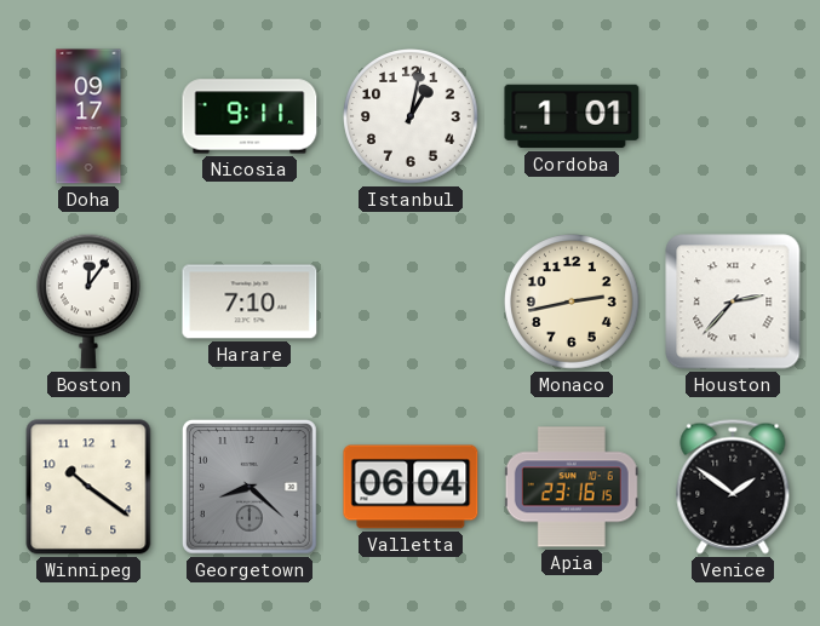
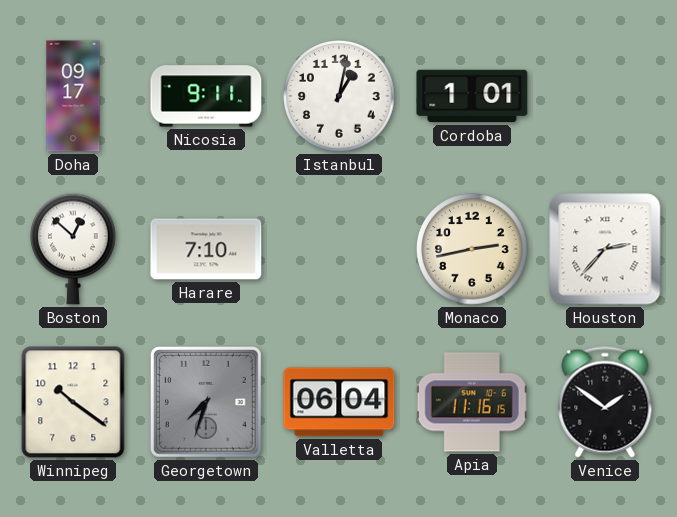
Boston: 12:06 -> 12:52
Georgetown: 8:22 -> 7:33
Apia: 23:16 -> 11:16
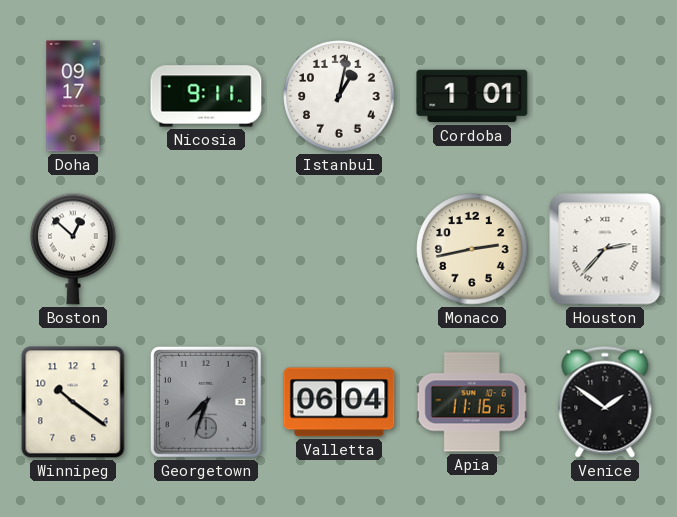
Harare: 7:10 -> none
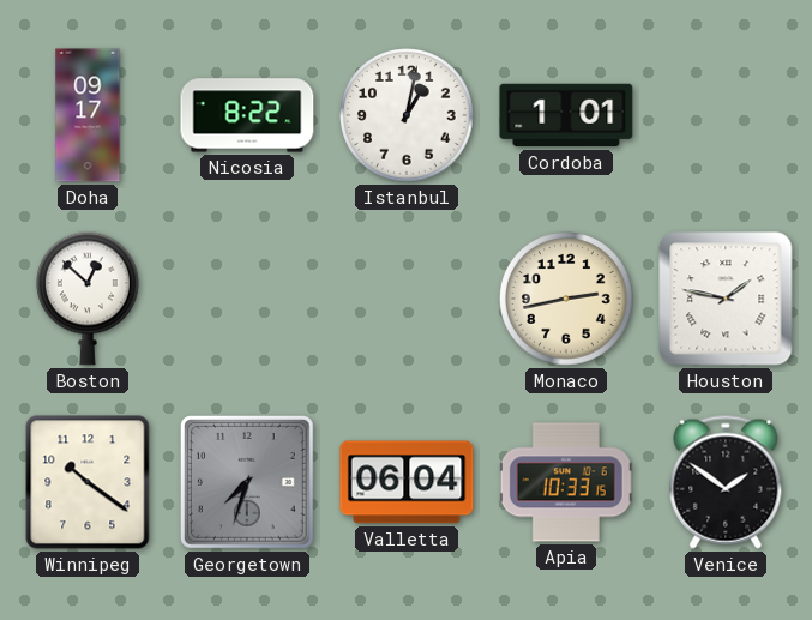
Nicosia: 9:11 -> 8:22
Houston: 2:37 -> 1:47
Apia: 11:16 -> 10:33
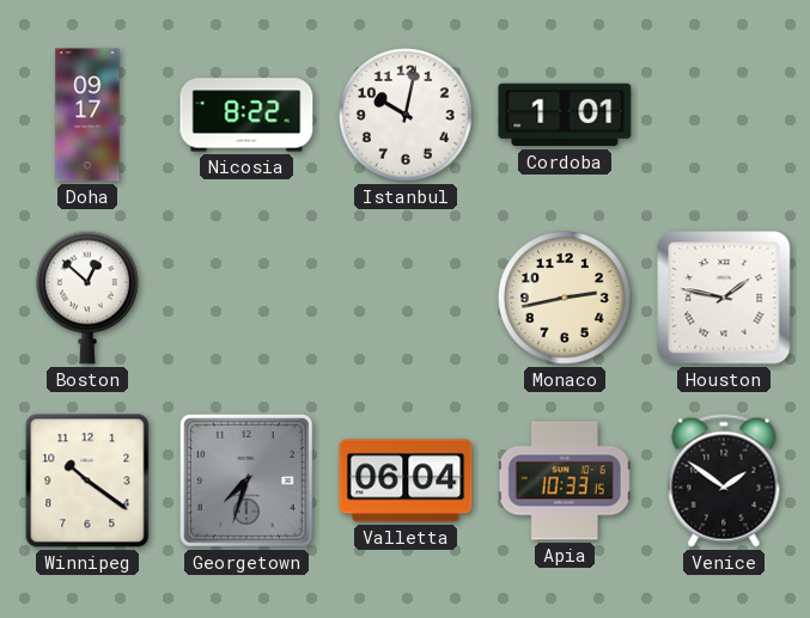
Istanbul: 1:02 -> 10:02
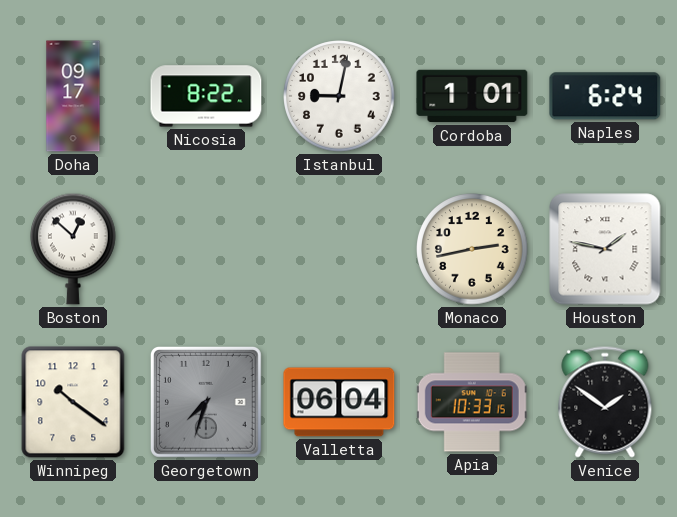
Istanbul: 10:02 -> 9:02
Naples: none -> 6:24
